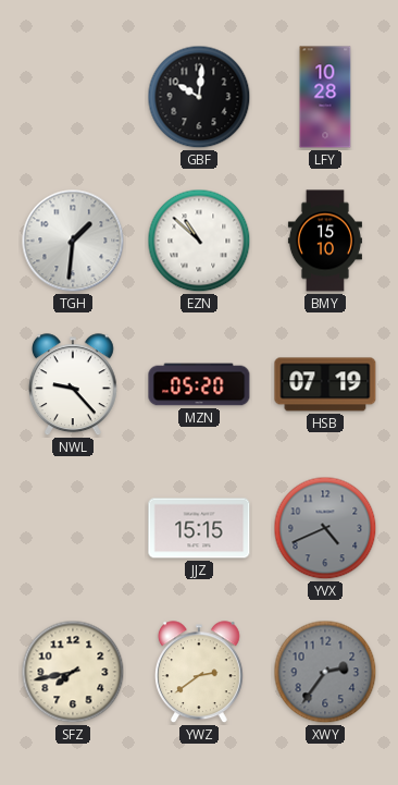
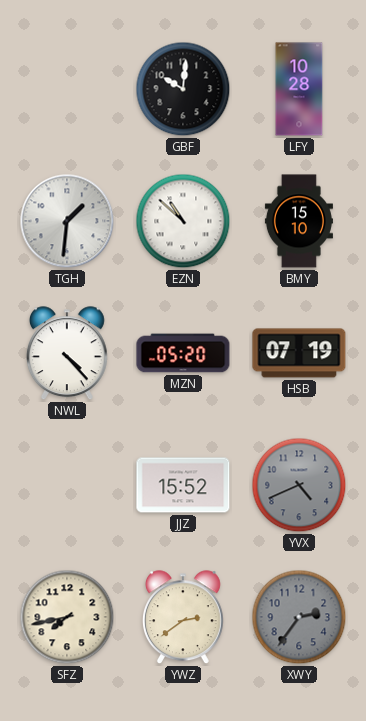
NWL: 9:23 -> 4:23
JJZ: 15:15 -> 15:52
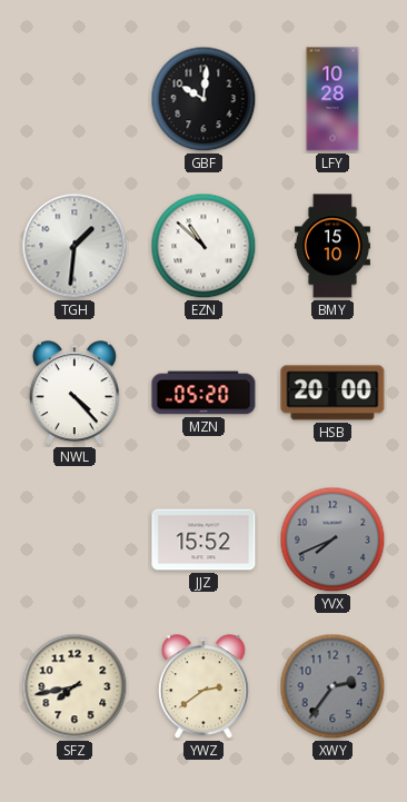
HSB: 07:19 -> 20:00
YVX: 4:41 -> 7:41
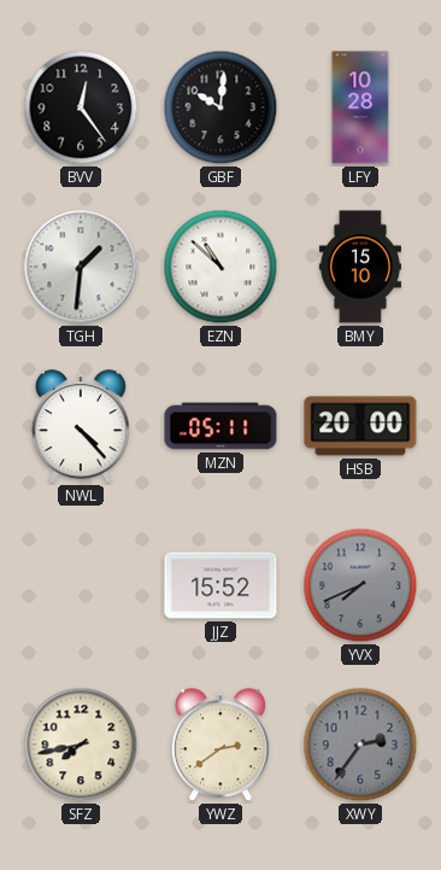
BVV: none -> 12:24
MZN: 05:20 -> 05:11
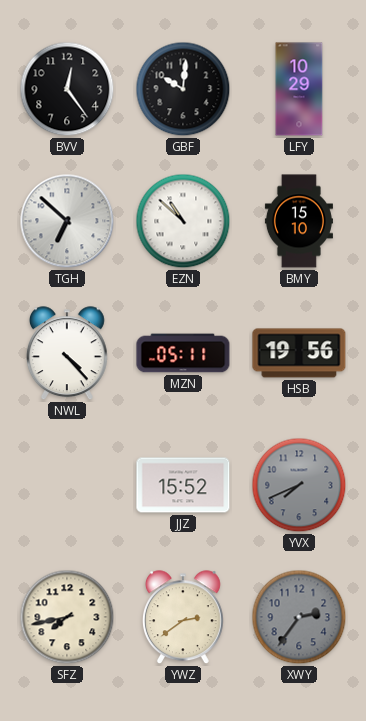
LFY: 10:28 -> 10:29
TGH: 1:31 -> 6:52
HSB: 20:00 -> 19:56
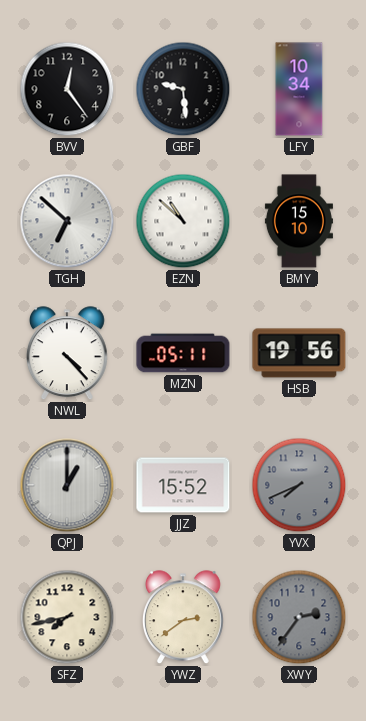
GBF: 10:01 -> 9:29
LFY: 10:29 -> 10:34
QPJ: none -> 1:00
